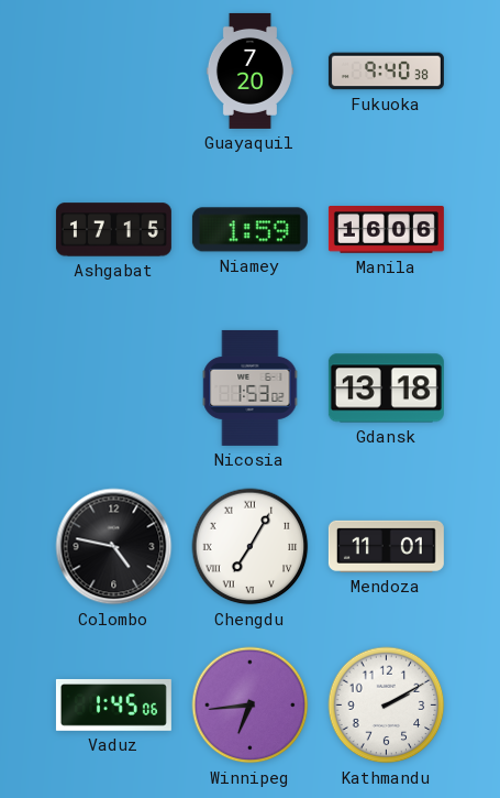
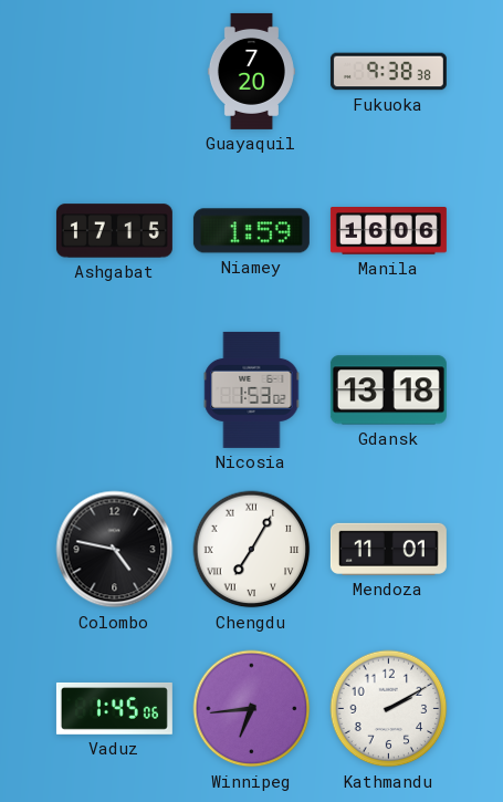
Fukuoka: 9:40 -> 9:38
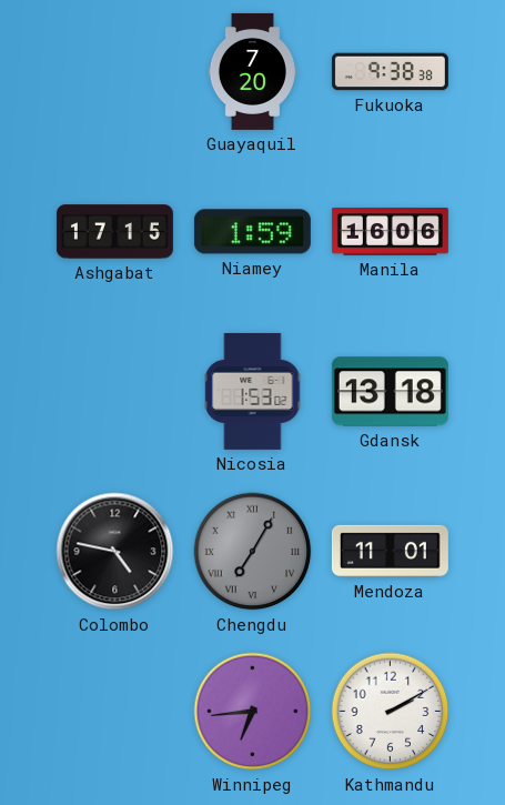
Chengdu dial: white -> grey
Vaduz: 1:45 -> none
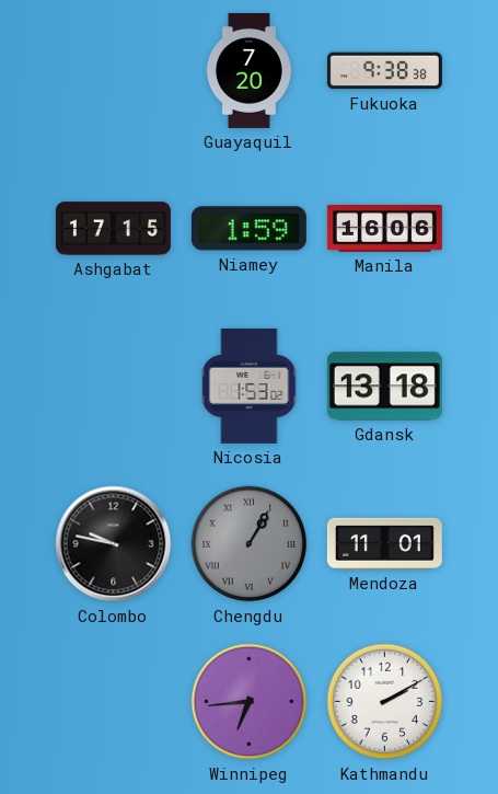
Colombo: 4:47 -> 9:47
Chengdu: 7:05 -> 1:05
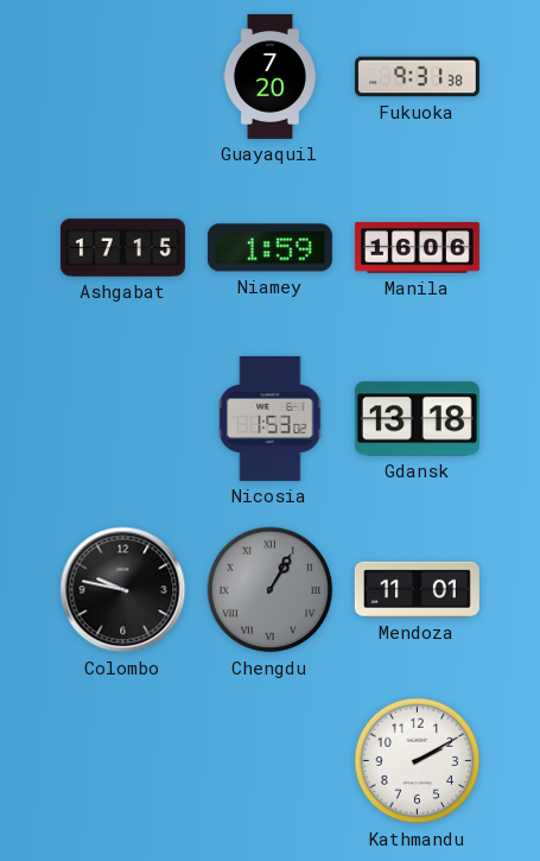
Fukuoka: 9:38 -> 9:31
Winnipeg: 6:44 -> none
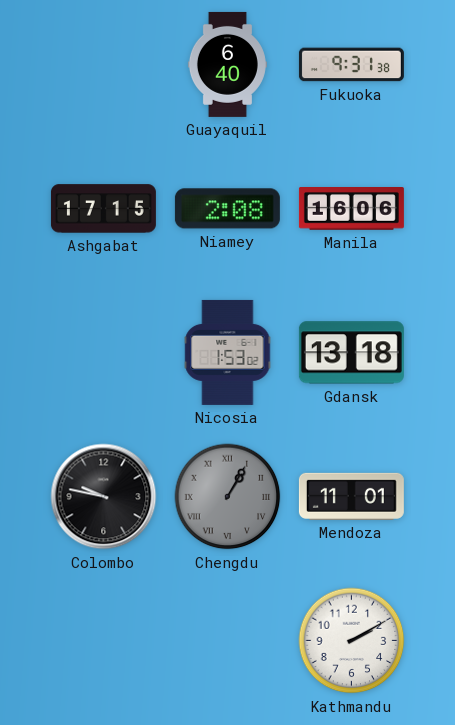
Guayaquil: 7:20 -> 6:40
Niamey: 1:59 -> 2:08
